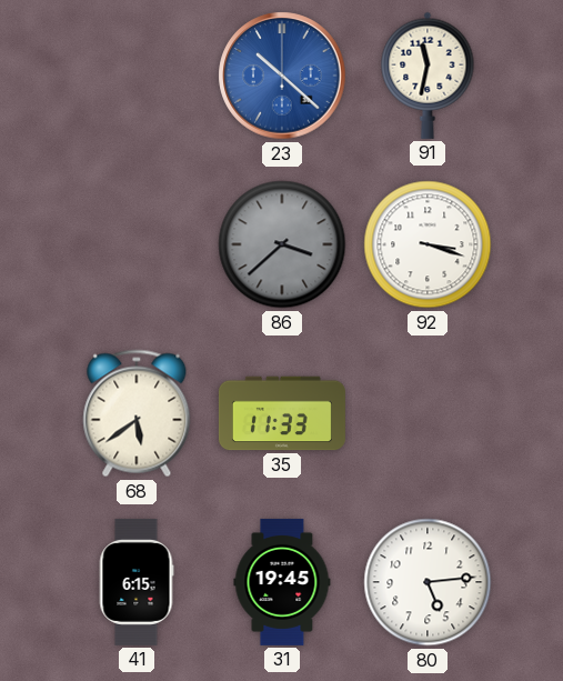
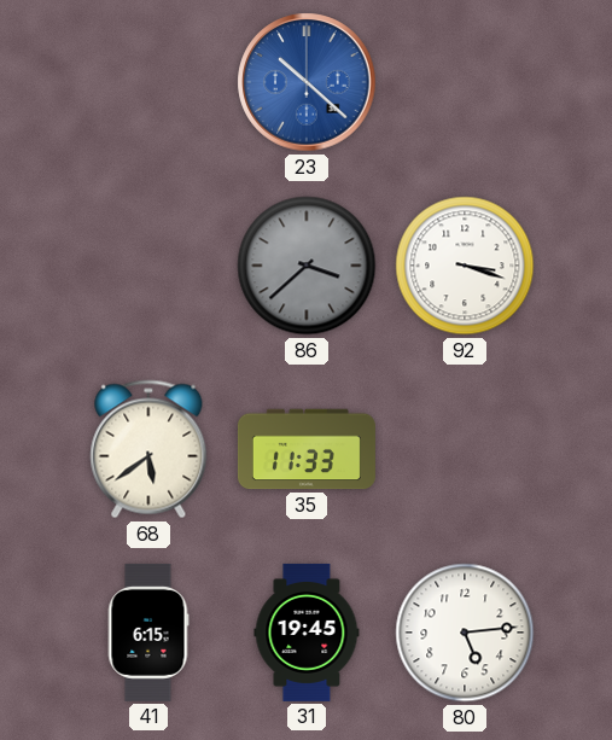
91: 11:32 -> none
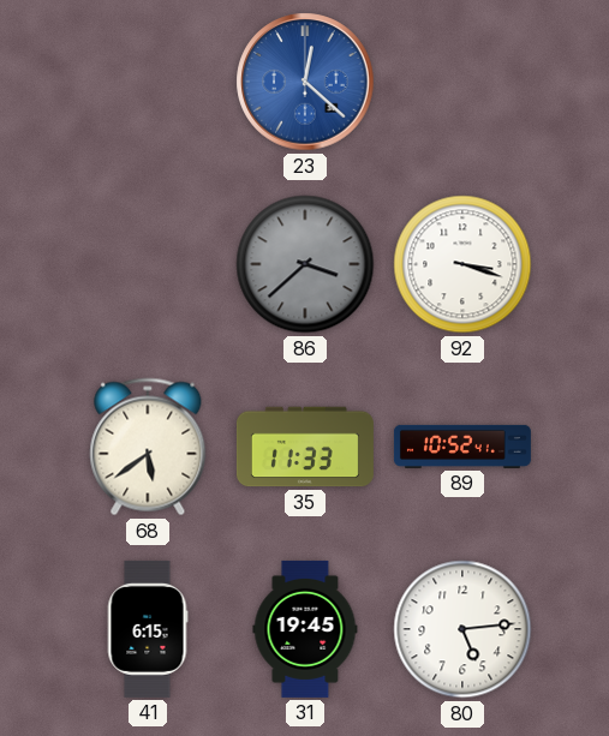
23: 10:22 -> 12:22
89: none -> 10:52
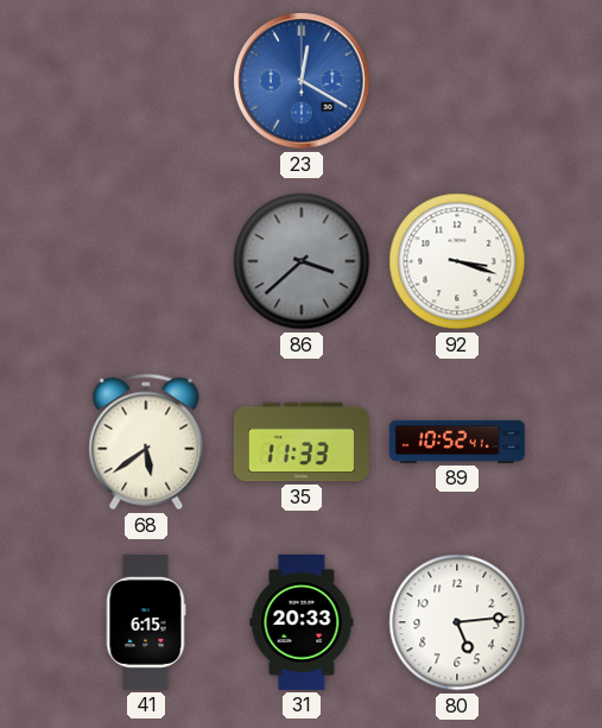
23: 12:22 -> 12:20
31: 19:45 -> 20:33
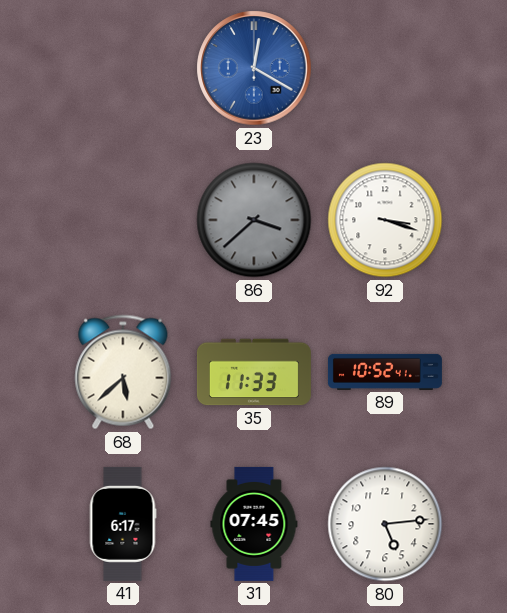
68: 5:39 -> 5:38
41: 6:15 -> 6:17
31: 20:33 -> 07:45
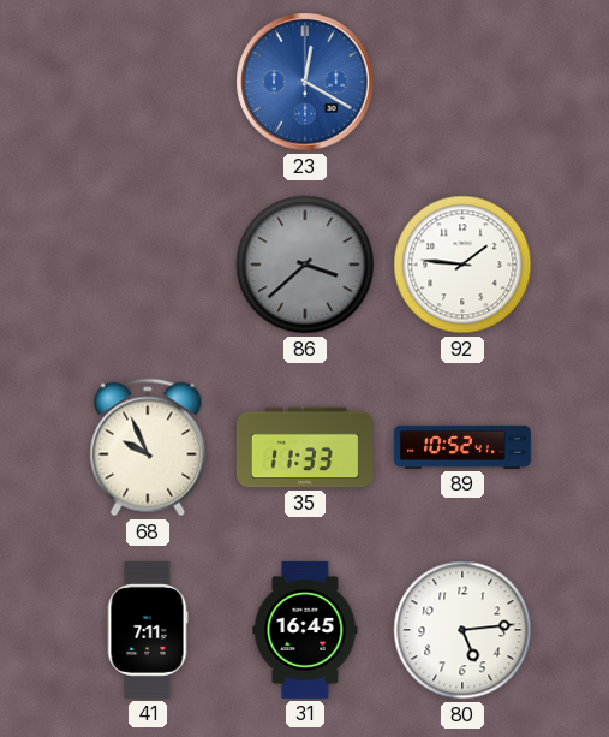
92: 3:18 -> 1:46
68: 5:38 -> 9:56
41: 6:17 -> 7:11
31: 07:45 -> 16:45
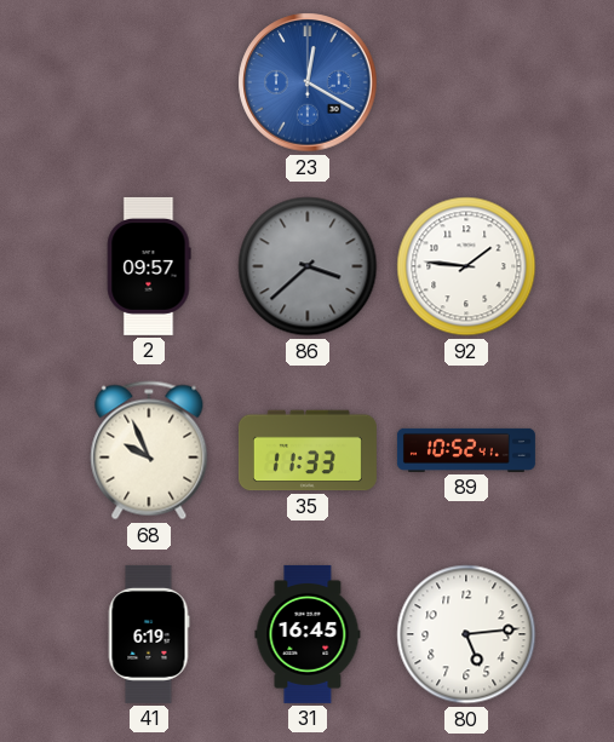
2: none -> 09:57
41: 7:11 -> 6:19
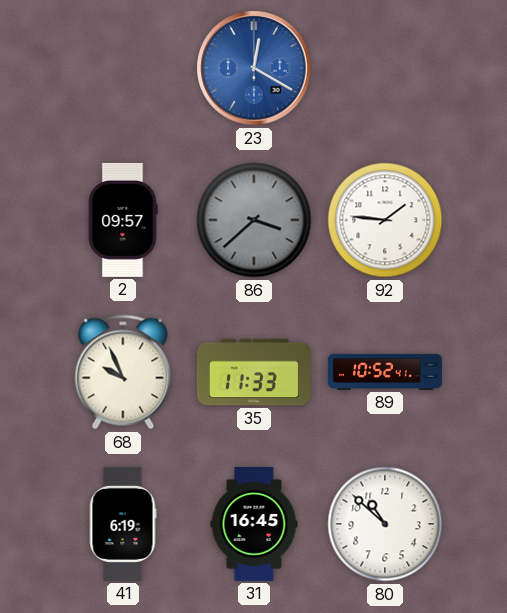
80: 5:14 -> 10:52
